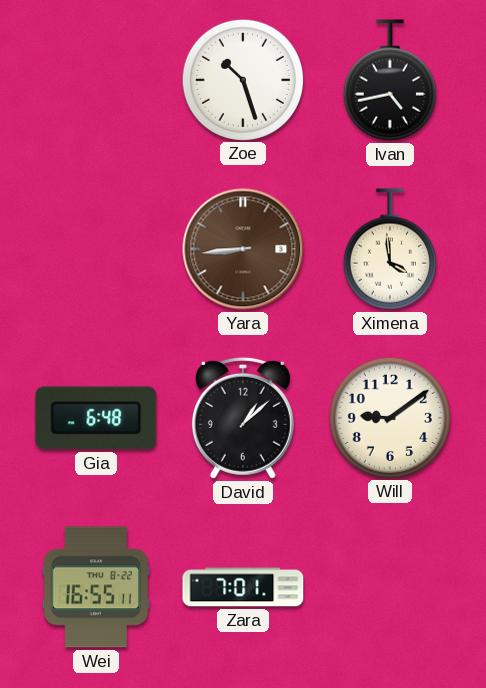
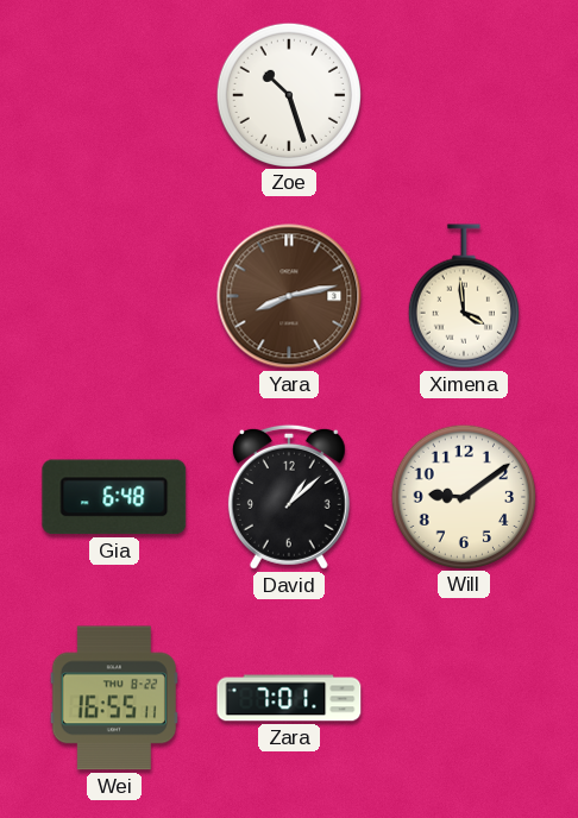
Ivan: 4:43 -> none
Yara: 8:44 -> 8:13
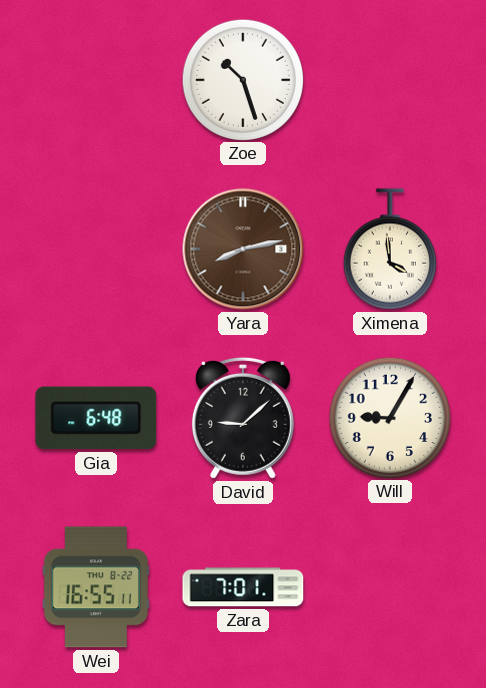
David: 1:08 -> 9:08
Will: 9:09 -> 9:05
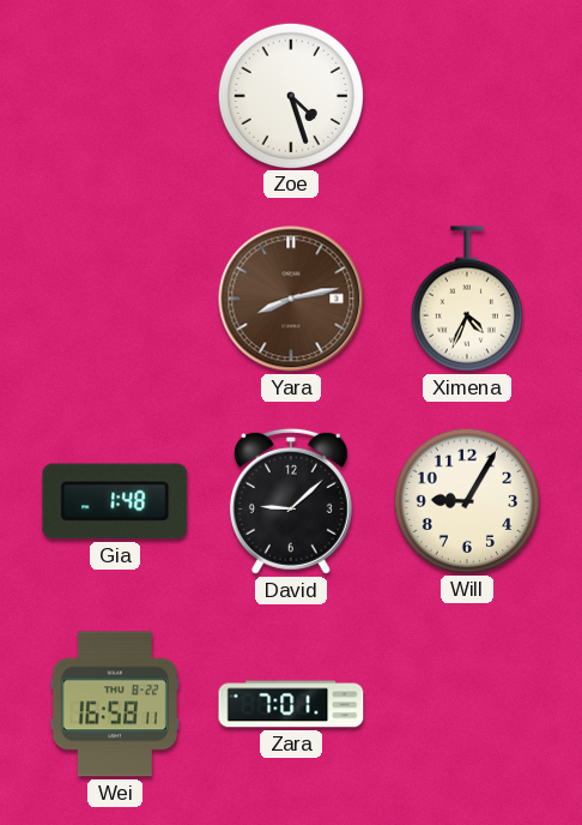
Zoe: 10:27 -> 4:27
Ximena: 3:59 -> 4:34
Gia: 6:48 -> 1:48
Wei: 16:55 -> 16:58
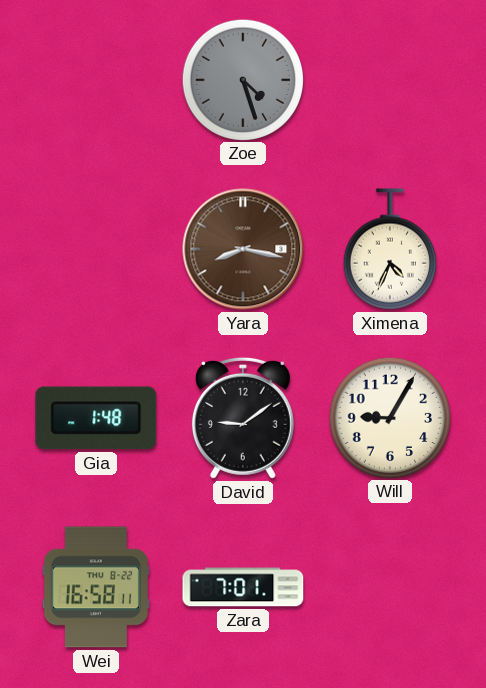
Zoe dial: white -> grey
Yara: 8:13 -> 8:17
David: 9:08 -> 9:09
